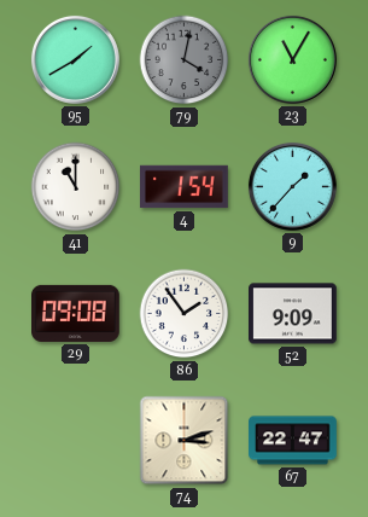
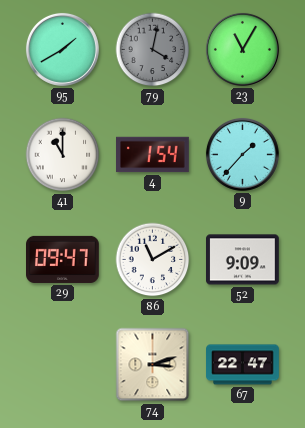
29: 09:08 -> 09:47
86: 1:54 -> 11:10
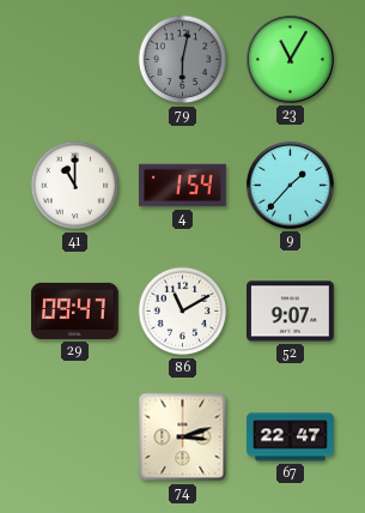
95: 1:40 -> none
79: 4:02 -> 6:02
52: 9:09 -> 9:07
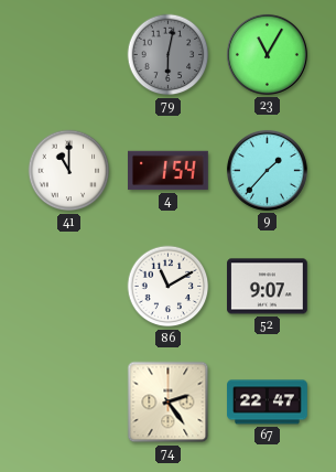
29: 09:47 -> none
74: 3:12 -> 2:24
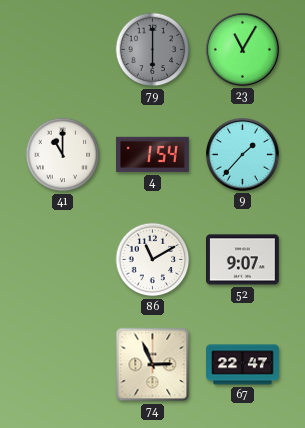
79: 6:02 -> 6:00
74: 2:24 -> 2:56
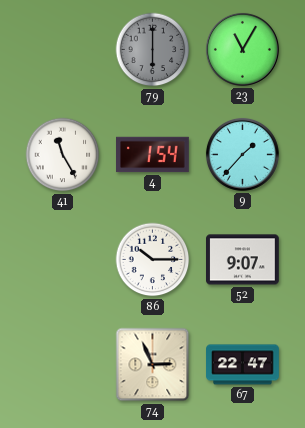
41: 11:00 -> 11:25
86: 11:10 -> 10:15
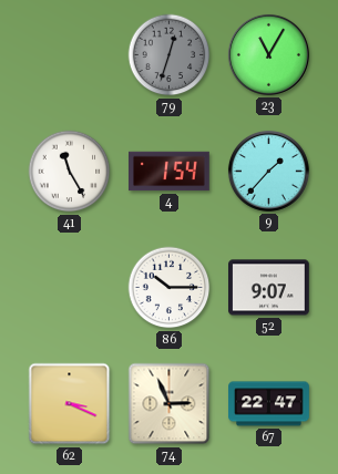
79: 6:00 -> 12:33
62: none -> 3:19
